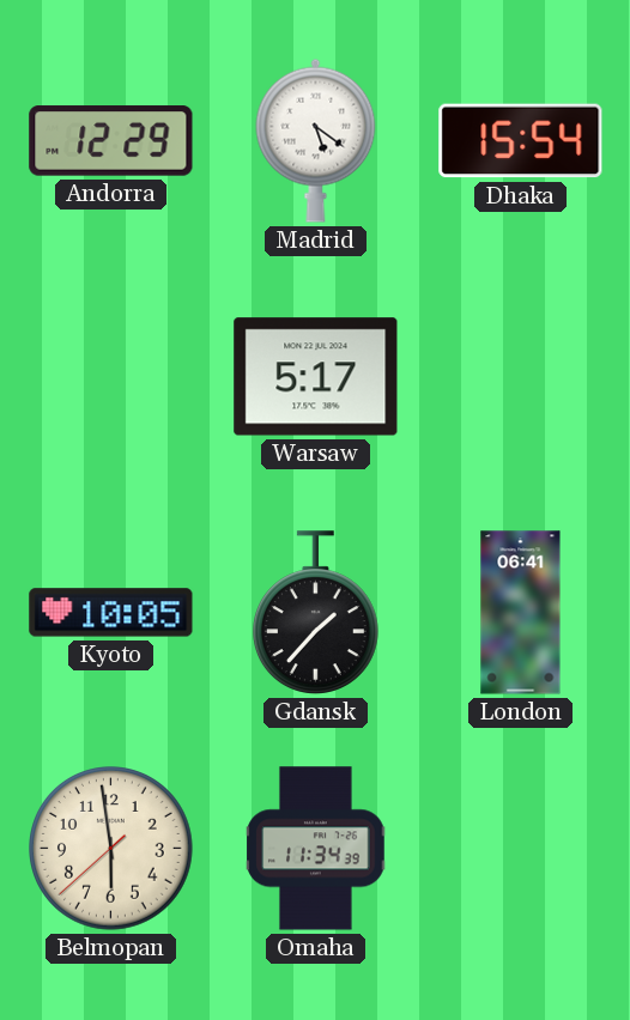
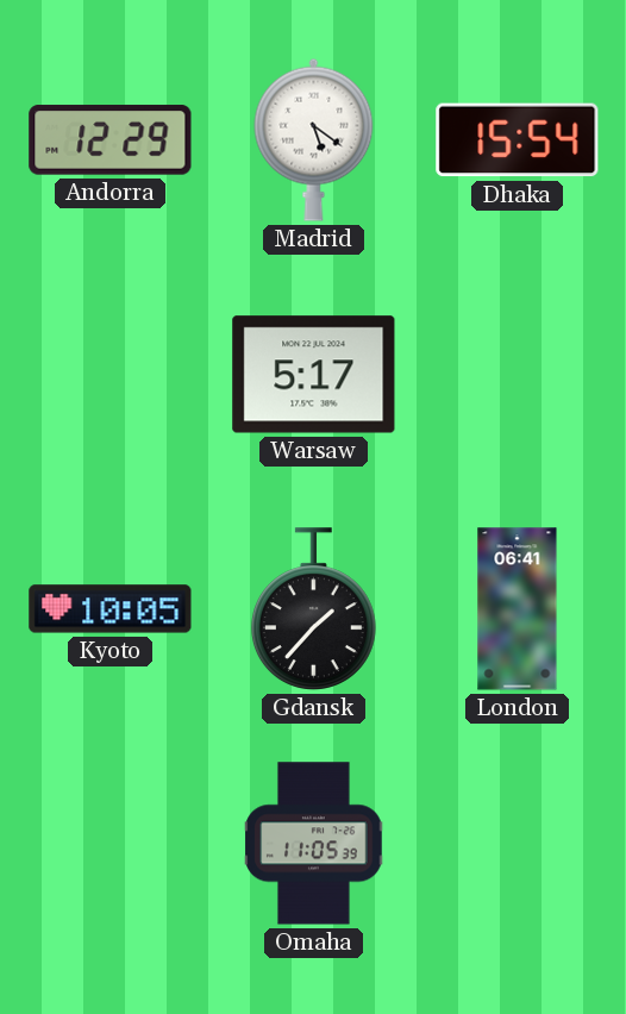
Belmopan: 5:58 -> none
Omaha: 11:34 -> 11:05
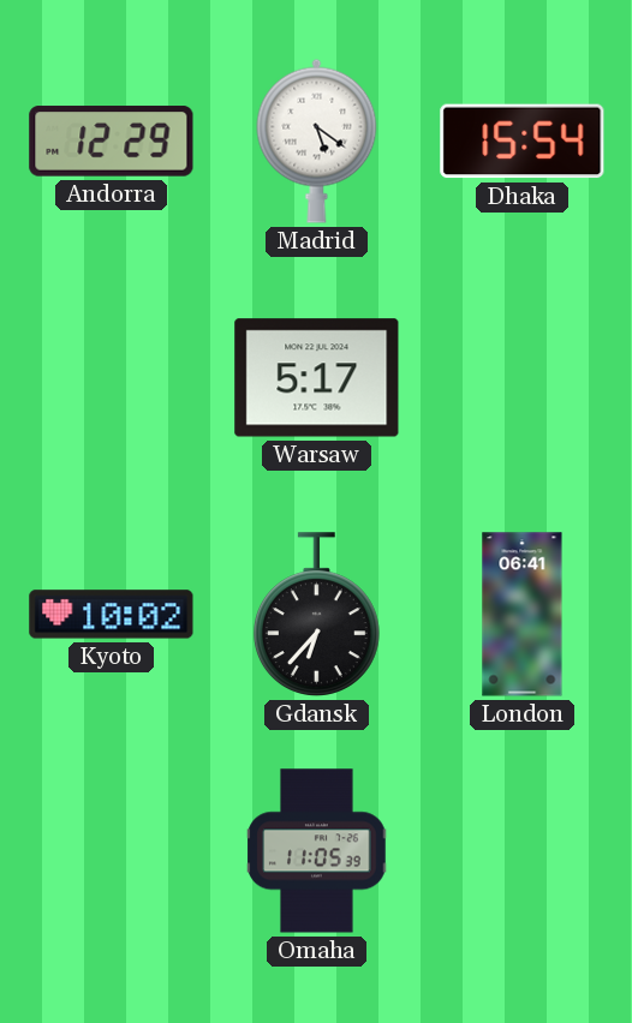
Kyoto: 10:05 -> 10:02
Gdansk: 1:37 -> 6:37
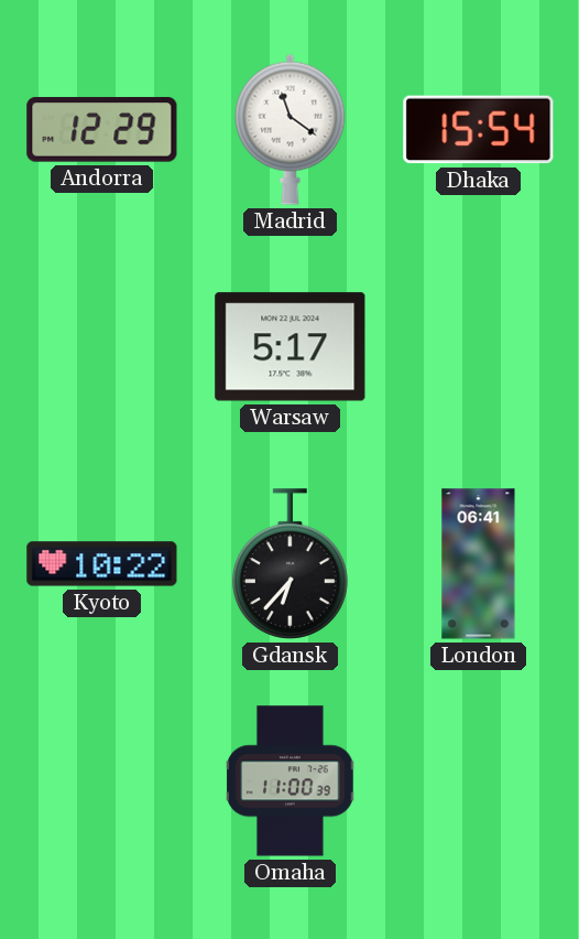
Madrid: 5:21 -> 11:21
Kyoto: 10:02 -> 10:22
Omaha: 11:05 -> 11:00
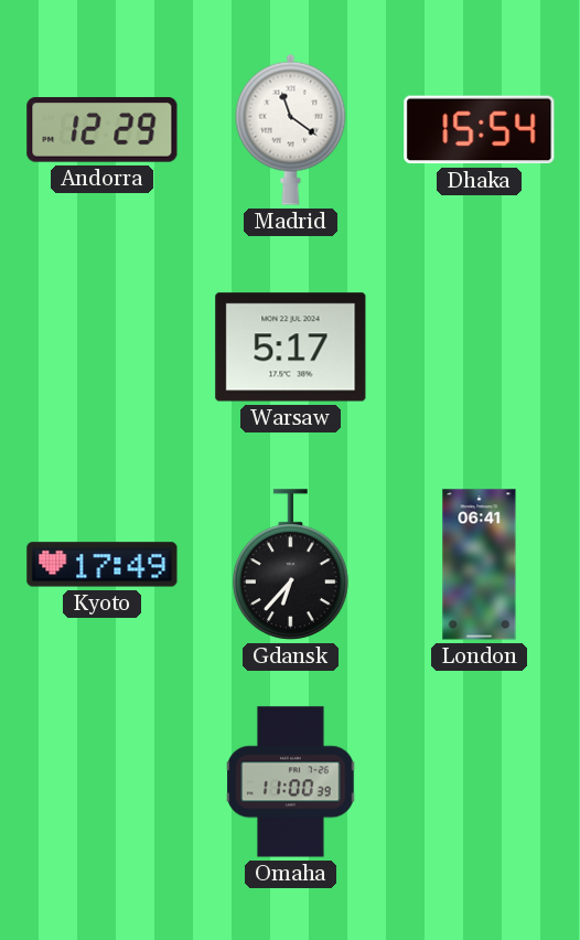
Kyoto: 10:22 -> 17:49
